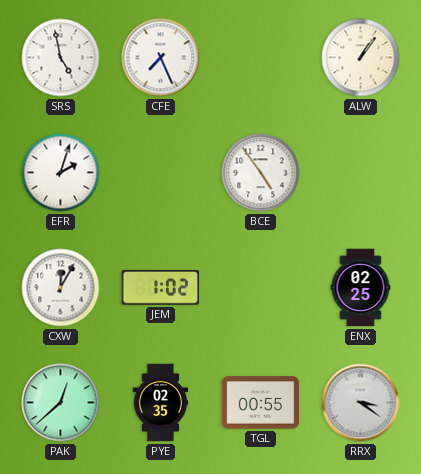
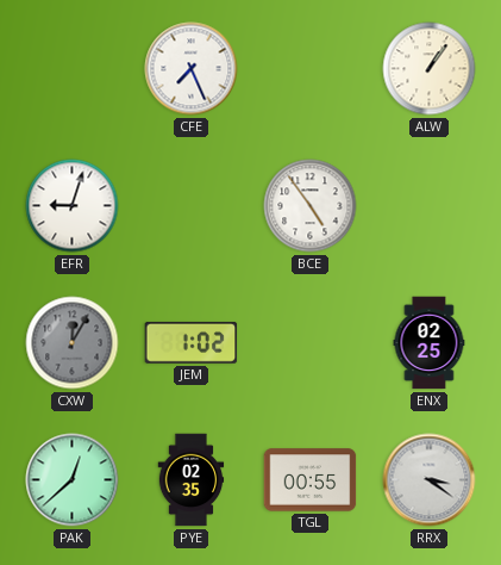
SRS: 4:58 -> none
EFR: 2:03 -> 9:03
CXW dial: white -> grey
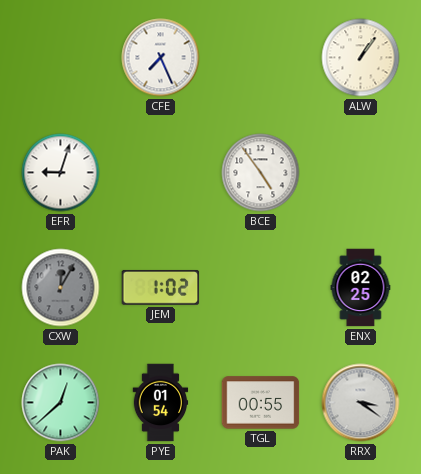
PYE: 02:35 -> 01:54
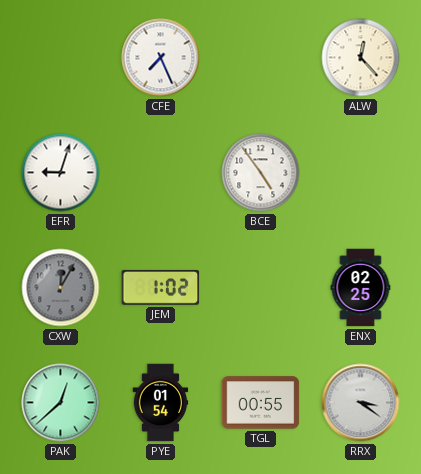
ALW: 1:06 -> 12:23
